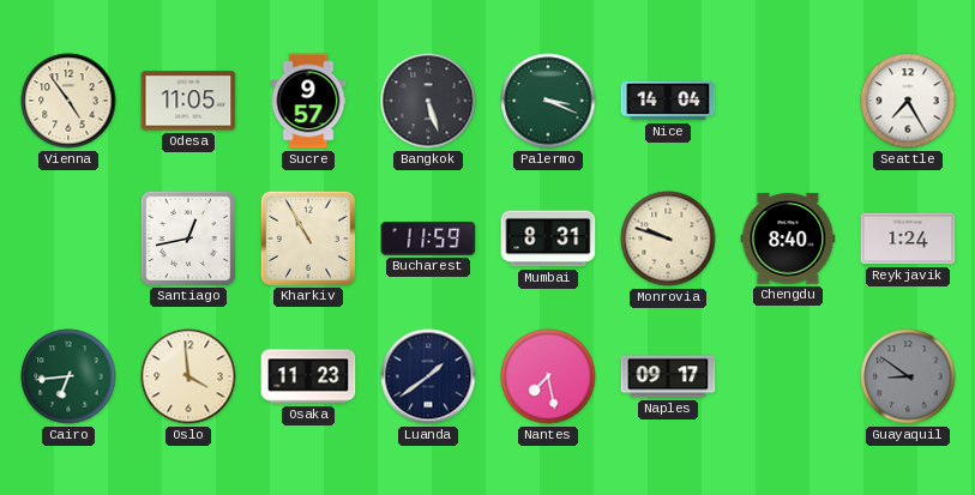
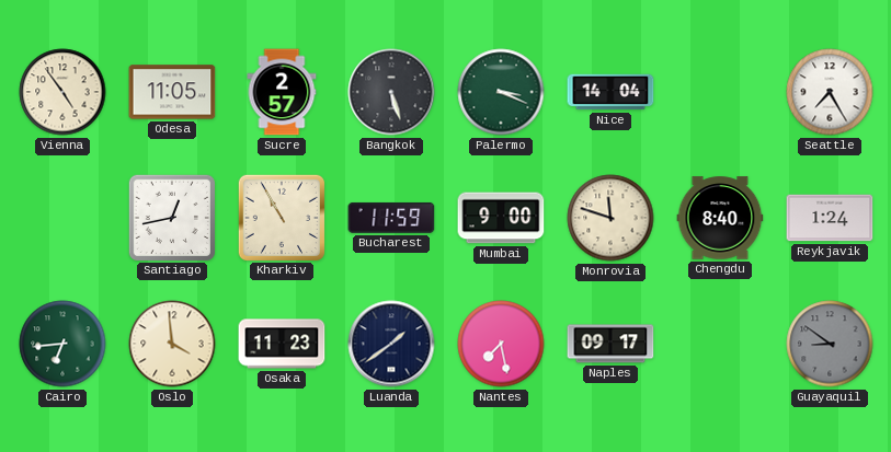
Sucre: 9:57 -> 2:57
Mumbai: 8:31 -> 9:00
Monrovia: 9:48 -> 11:48
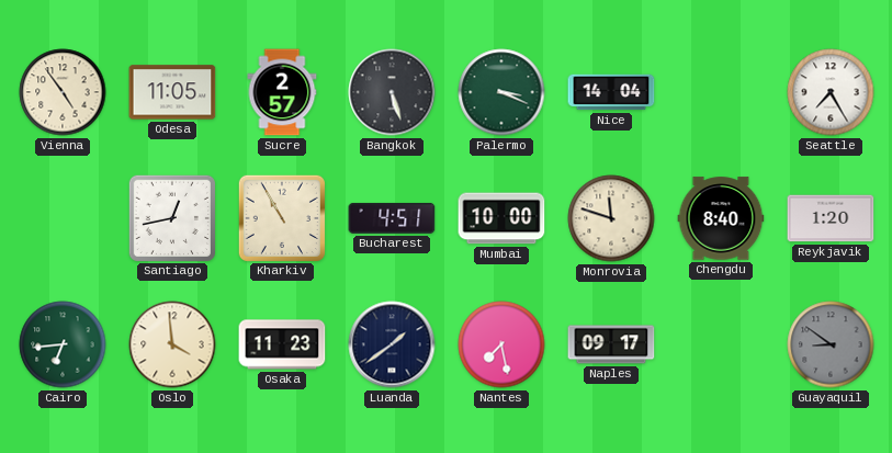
Bucharest: 11:59 -> 4:51
Mumbai: 9:00 -> 10:00
Reykjavik: 1:24 -> 1:20
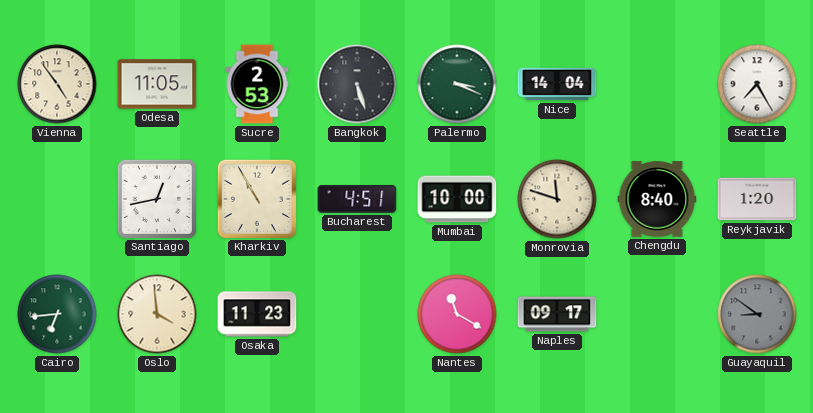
Sucre: 2:57 -> 2:53
Luanda: 1:39 -> none
Nantes: 7:28 -> 11:20
